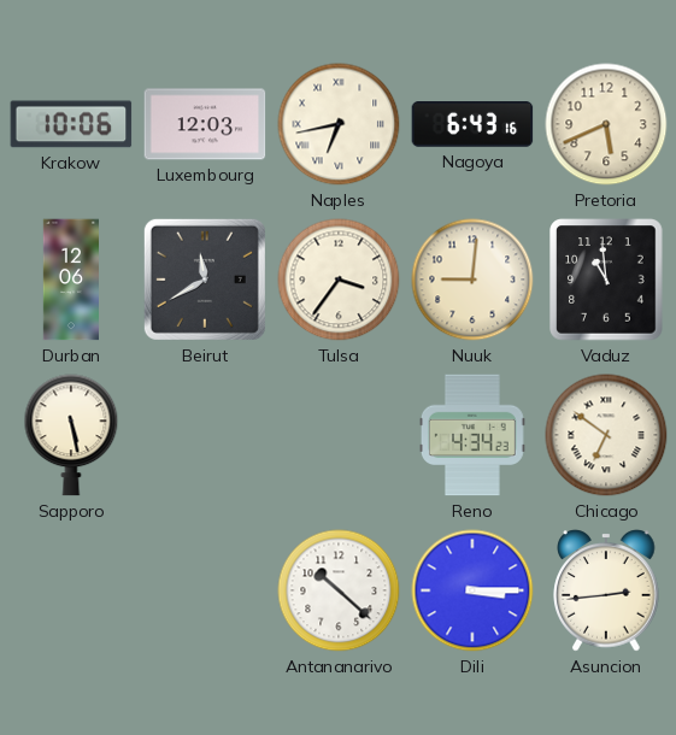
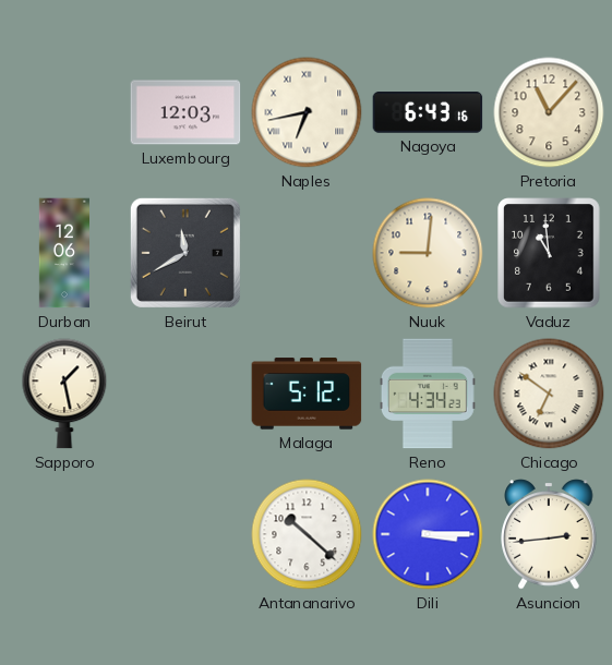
Krakow: 10:06 -> none
Pretoria: 5:41 -> 11:07
Tulsa: 3:36 -> none
Sapporo: 5:28 -> 1:28
Malaga: none -> 5:12
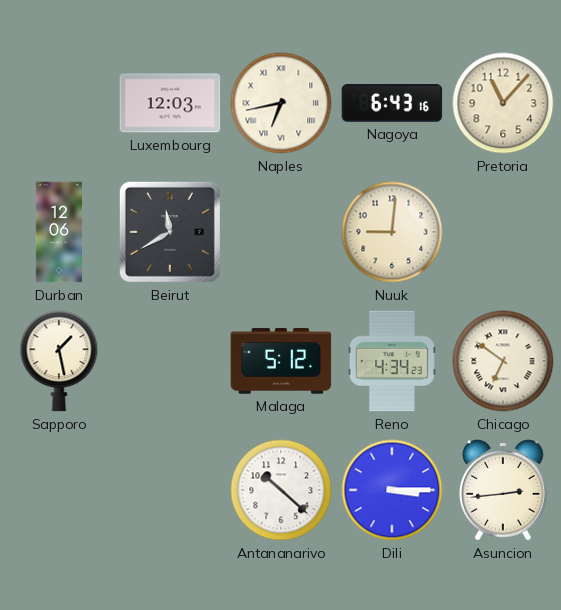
Vaduz: 10:59 -> none
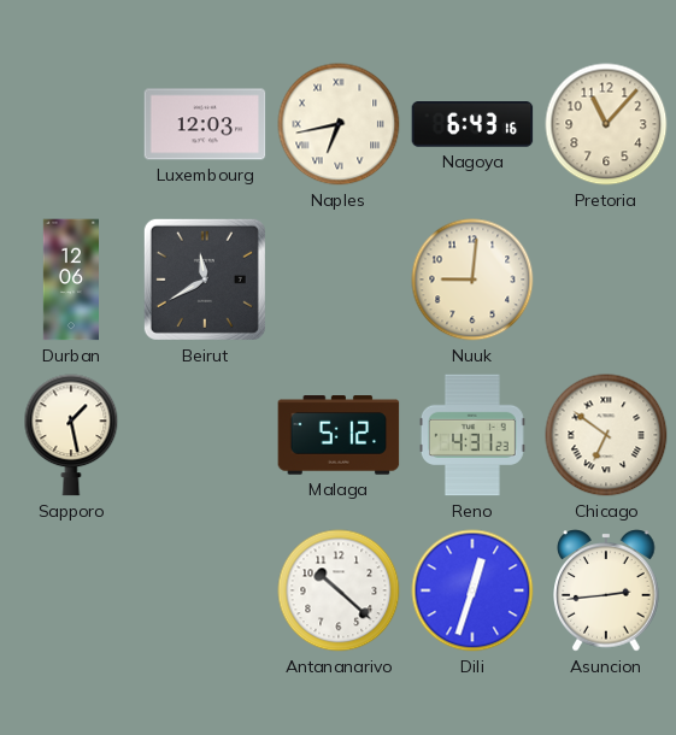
Reno: 4:34 -> 4:31
Dili: 3:15 -> 12:33
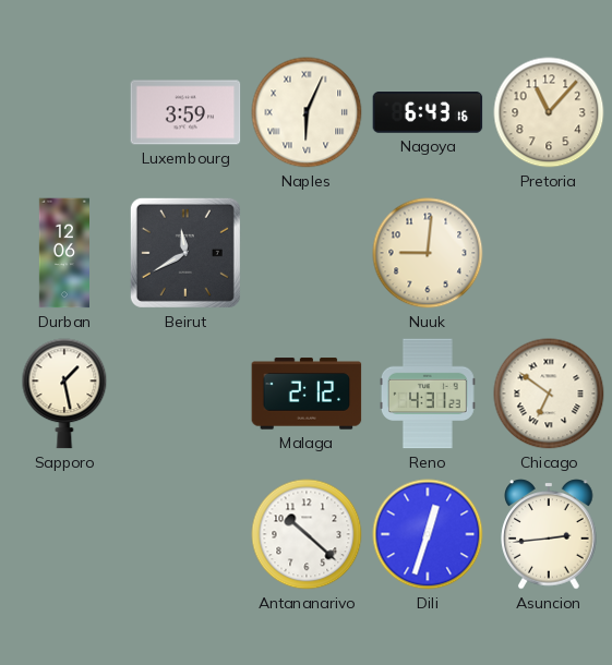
Luxembourg: 12:03 -> 3:59
Naples: 6:43 -> 6:04
Malaga: 5:12 -> 2:12
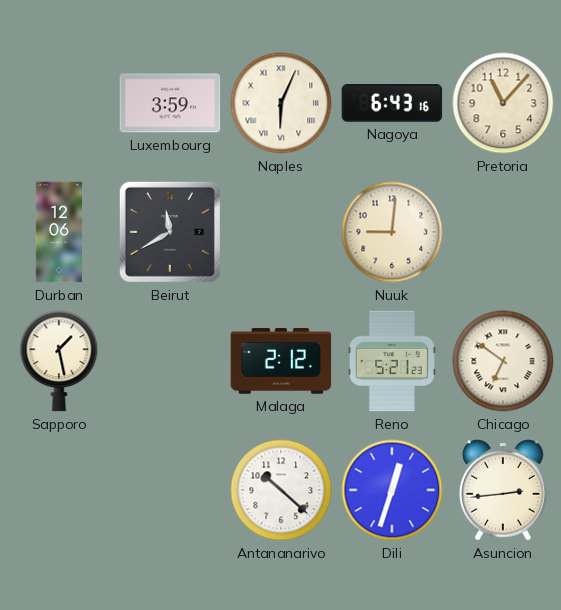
Reno: 4:31 -> 5:21
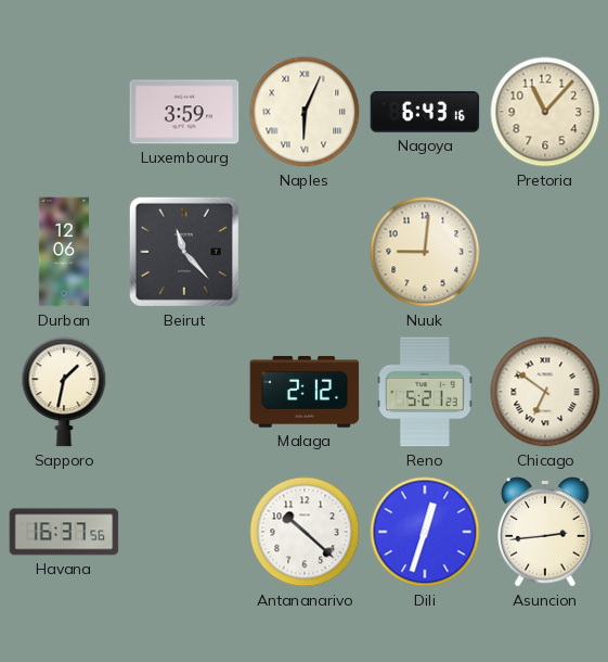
Beirut: 11:40 -> 11:23
Sapporo: 1:28 -> 1:32
Havana: none -> 16:37
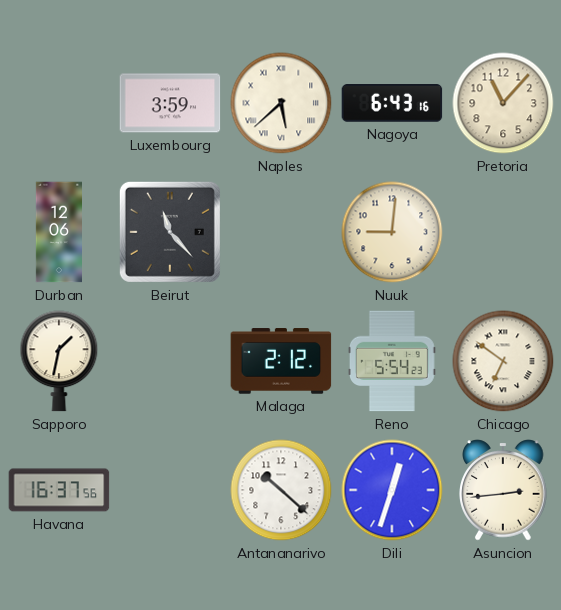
Naples: 6:04 -> 5:38
Reno: 5:21 -> 5:54
